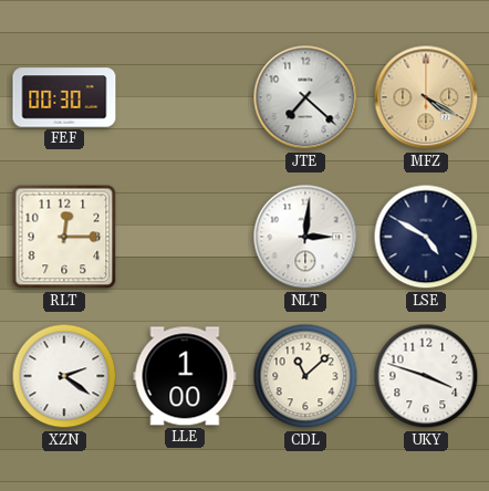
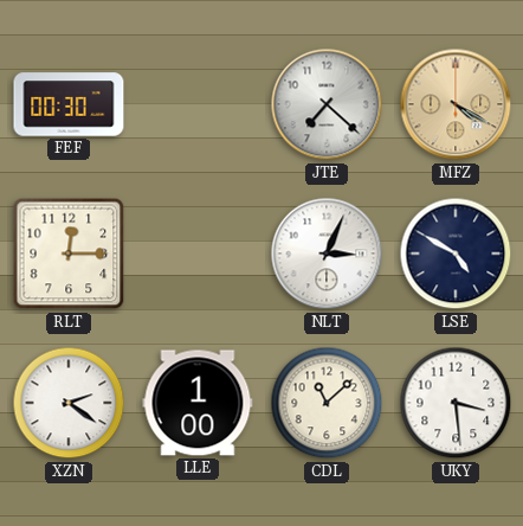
NLT: 3:01 -> 3:04
UKY: 3:48 -> 3:29
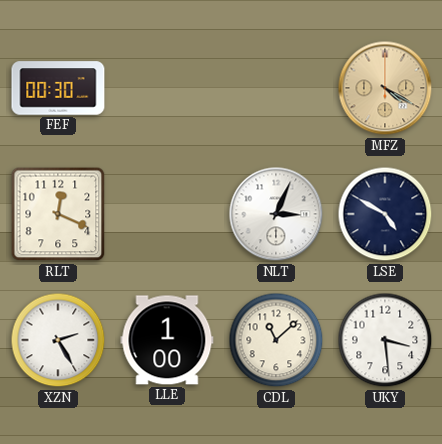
JTE: 7:22 -> none
RLT: 12:15 -> 12:19
XZN: 2:21 -> 2:25
